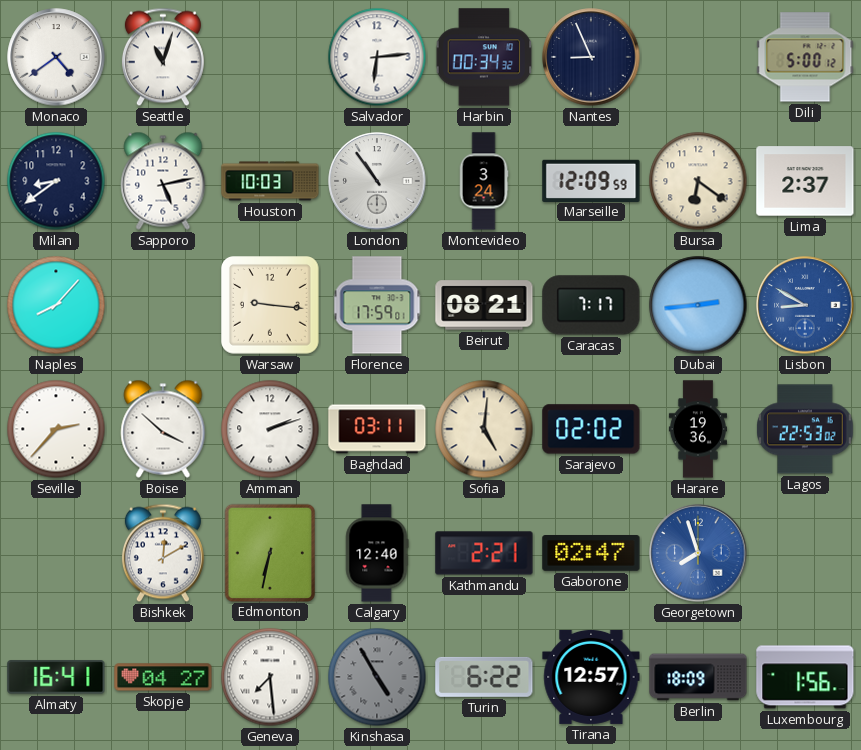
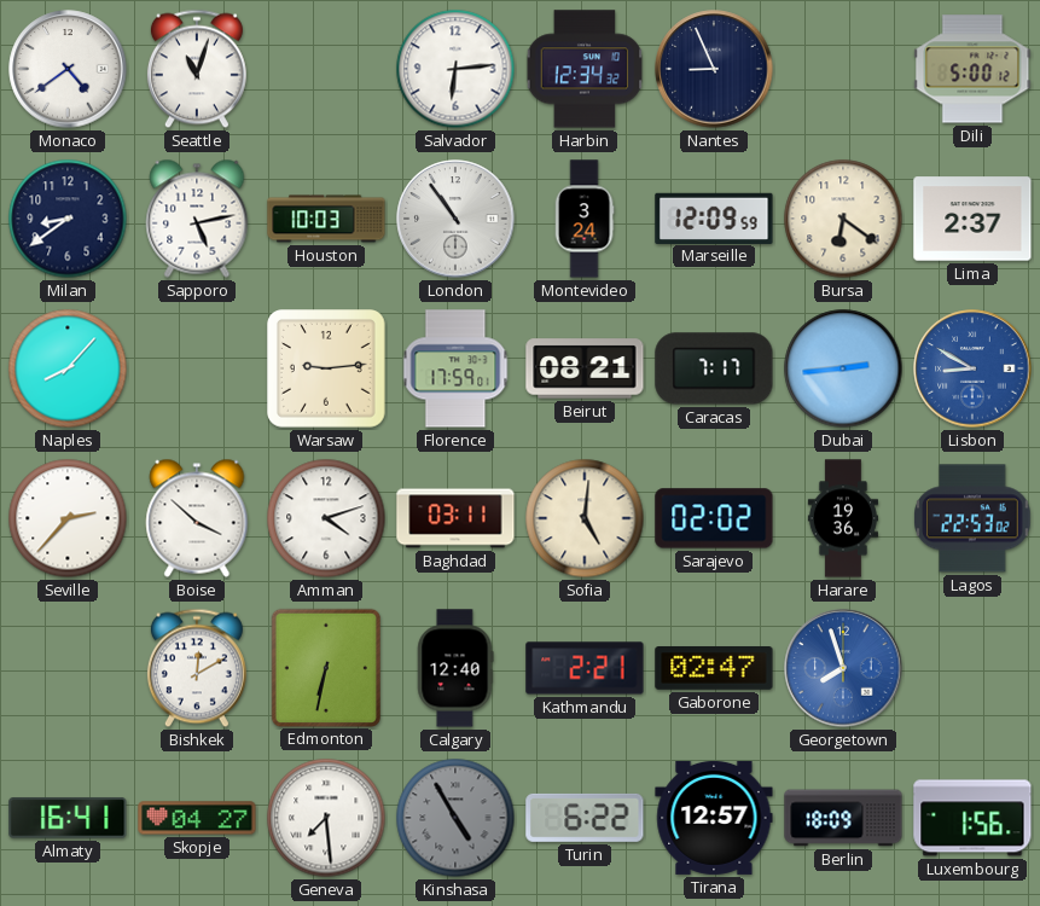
Harbin: 00:34 -> 12:34
Warsaw: 9:16 -> 9:14
Amman: 2:12 -> 4:12
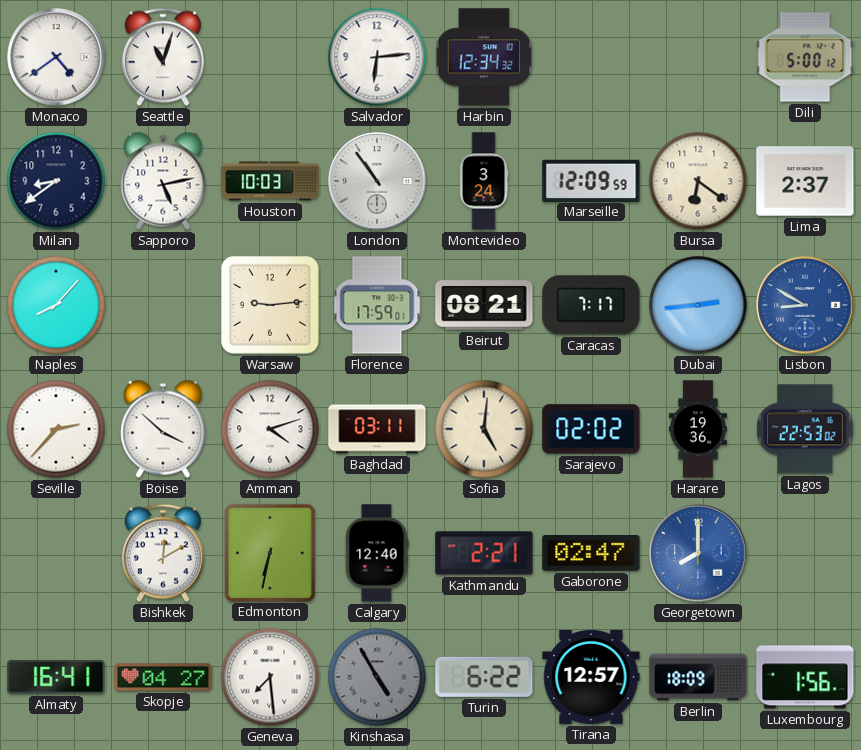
Nantes: 8:56 -> none
Georgetown: 7:57 -> 8:00
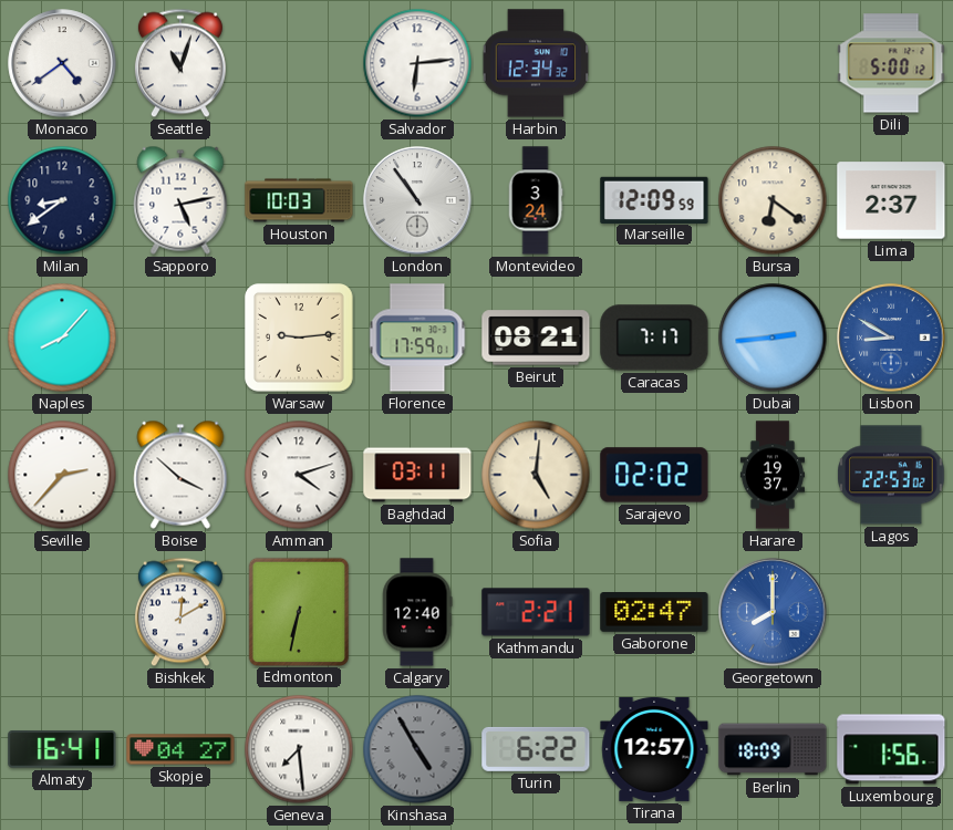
Harare: 19:36 -> 19:37
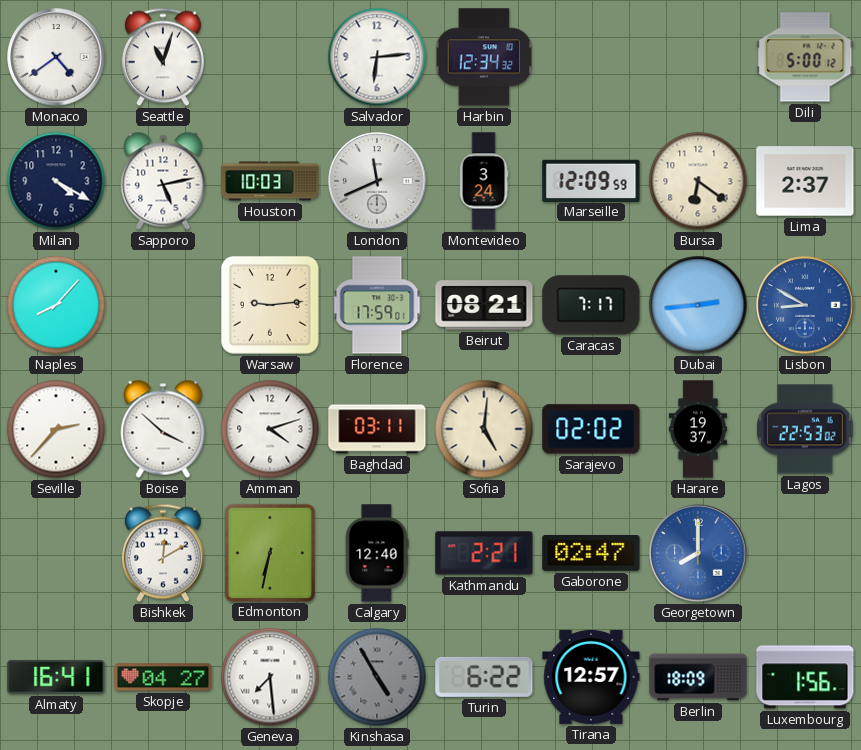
Milan: 8:39 -> 4:20
London: 10:54 -> 11:41
